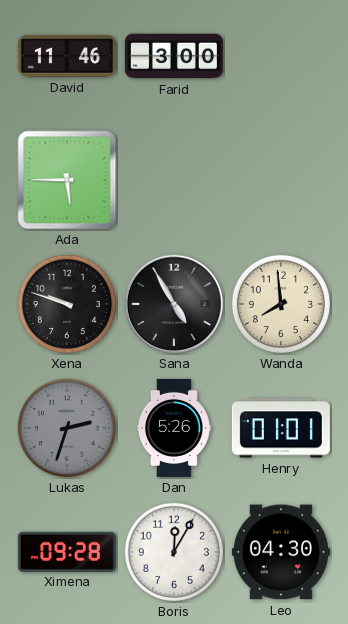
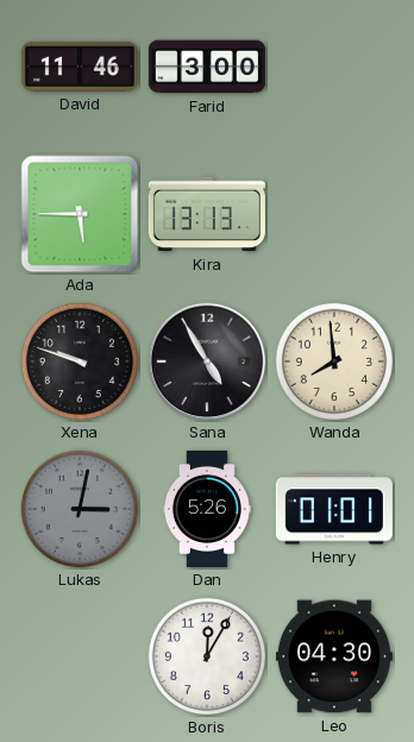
Kira: none -> 13:13
Lukas: 2:33 -> 3:02
Ximena: 09:28 -> none
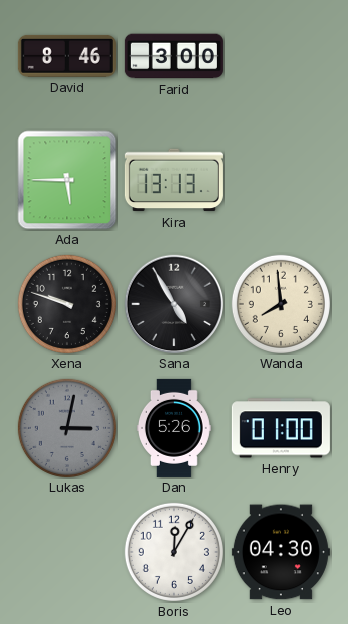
David: 11:46 -> 8:46
Henry: 01:01 -> 01:00
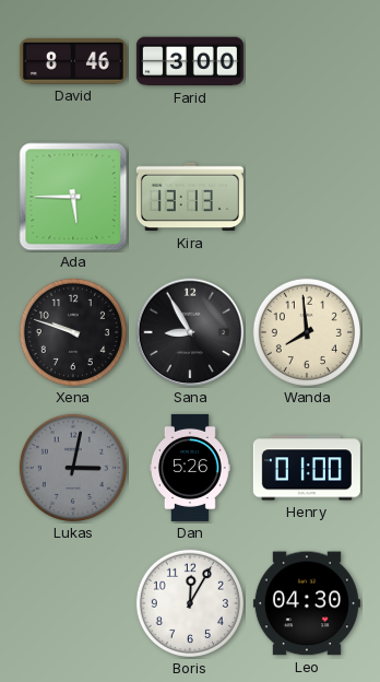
Sana: 4:55 -> 8:55
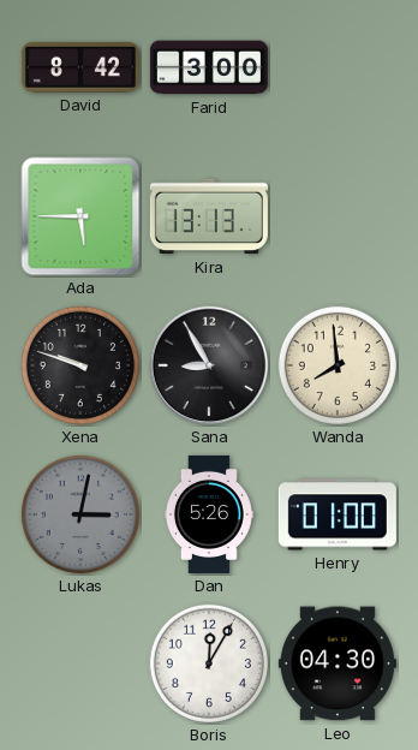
David: 8:46 -> 8:42
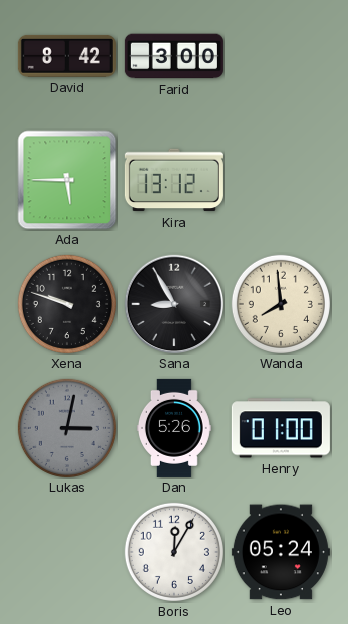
Kira: 13:13 -> 13:12
Leo: 04:30 -> 05:24
